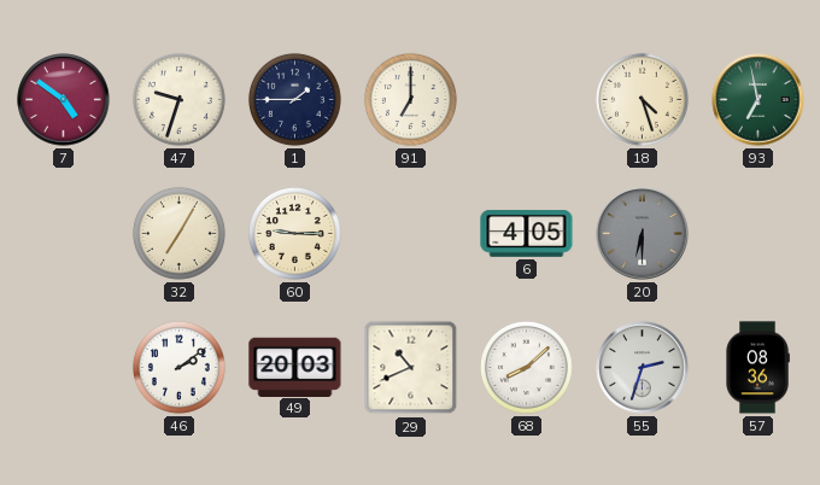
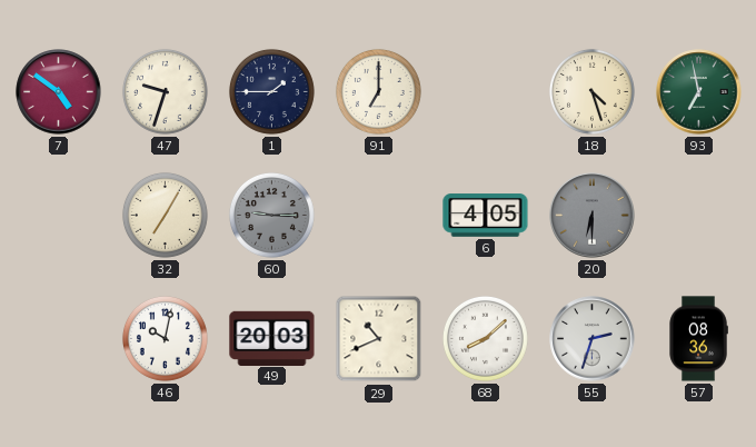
60 dial: cream -> grey
46: 2:09 -> 10:02
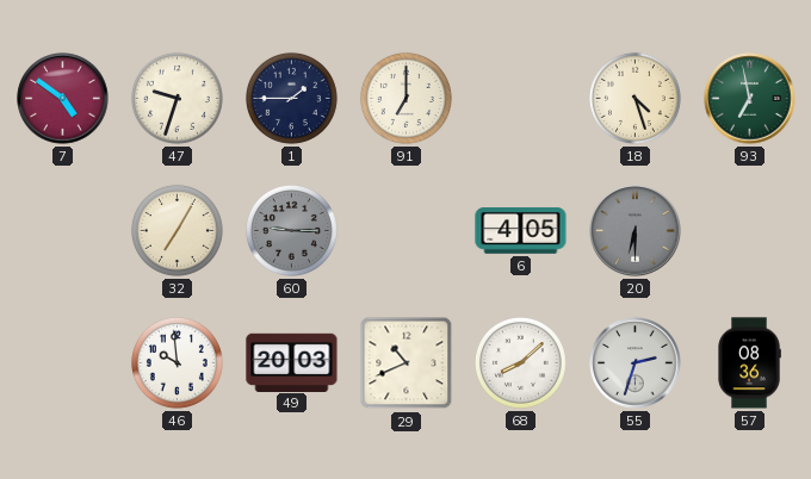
46: 10:02 -> 9:59
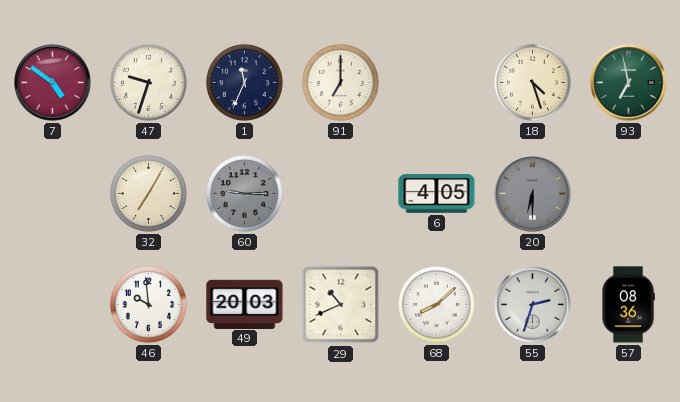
1: 1:45 -> 11:34
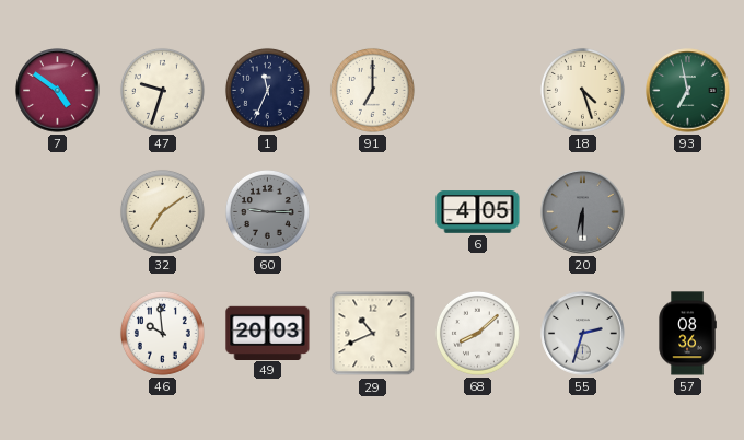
32: 7:05 -> 7:09
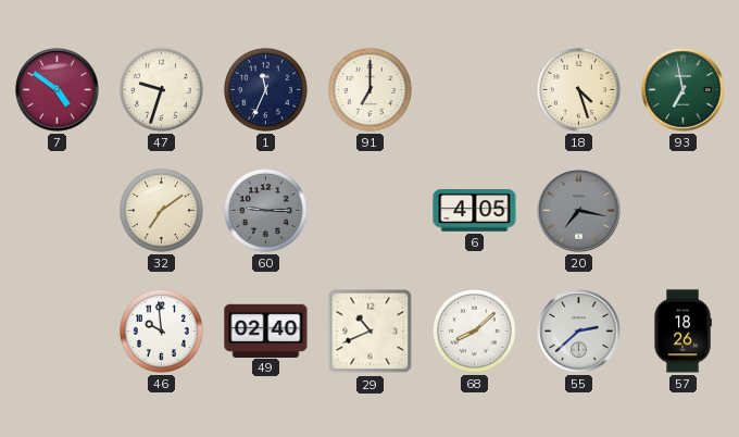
20: 6:30 -> 7:17
49: 20:03 -> 02:40
55: 2:33 -> 2:38
57: 08:36 -> 18:26
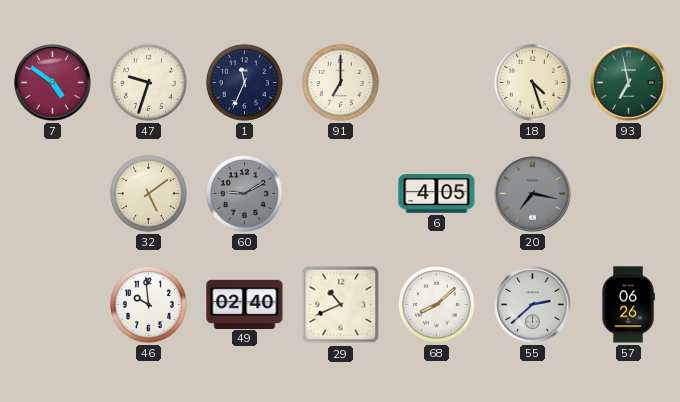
32: 7:09 -> 5:09
60: 9:15 -> 9:10
57: 18:26 -> 06:26
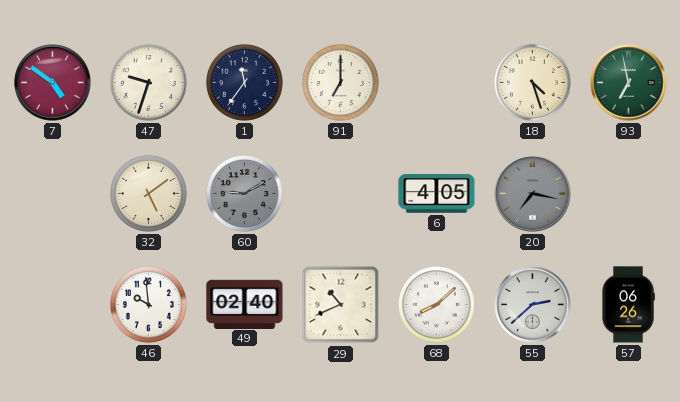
1: 11:34 -> 11:36
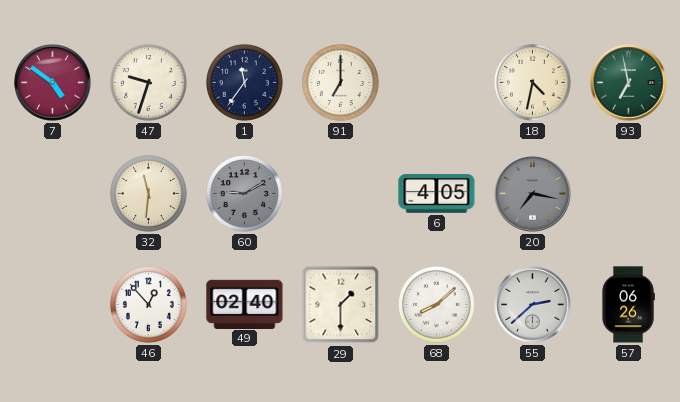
18: 4:27 -> 4:32
32: 5:09 -> 11:31
46: 9:59 -> 12:53
29: 10:41 -> 1:30
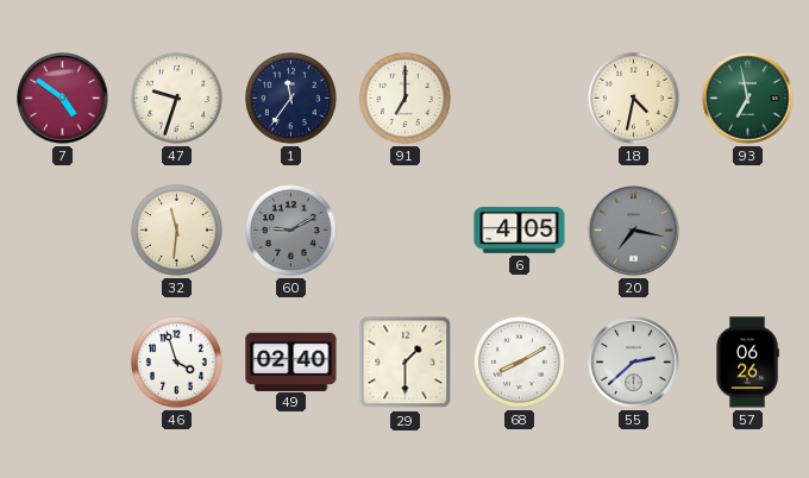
46: 12:53 -> 3:57
68: 8:08 -> 8:10
